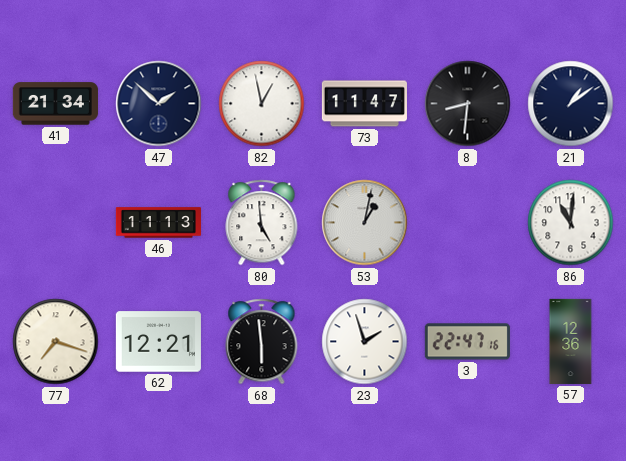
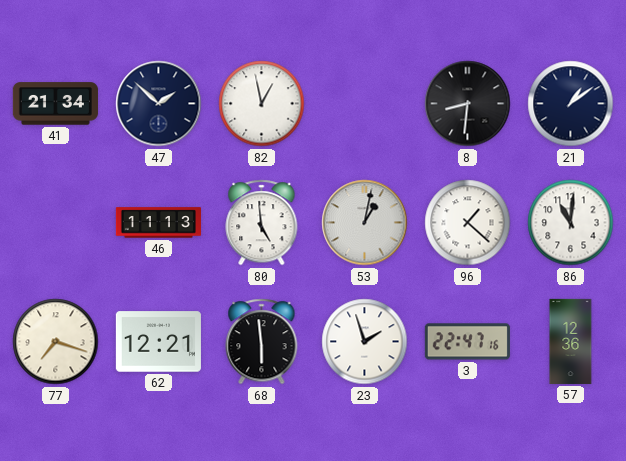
73: 11:47 -> none
96: none -> 1:22
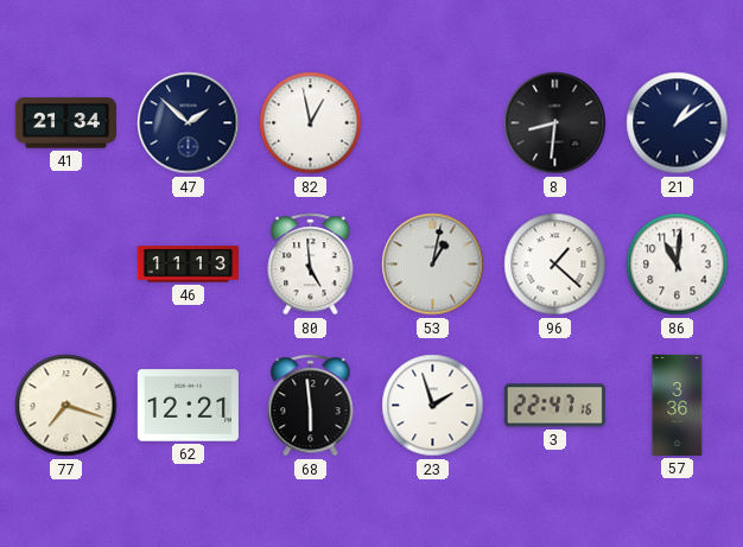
57: 12:36 -> 3:36
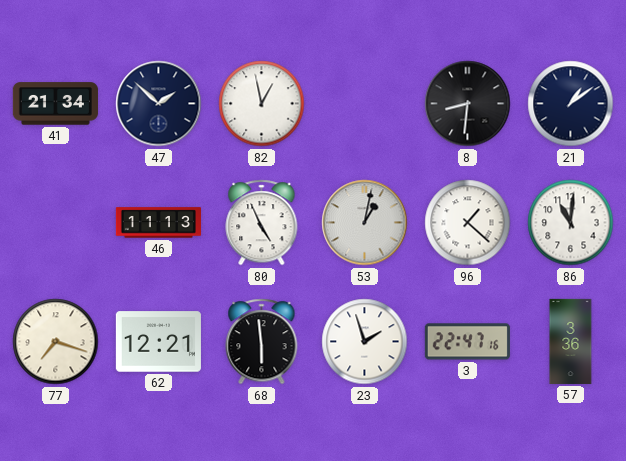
80: 4:59 -> 4:56
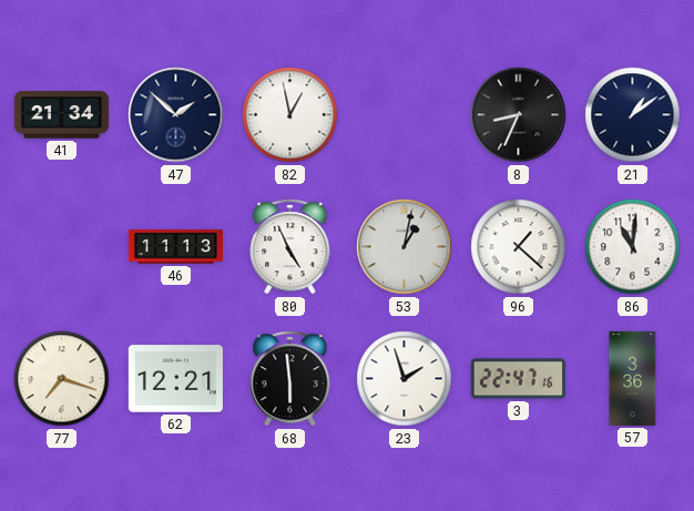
8: 8:31 -> 8:34
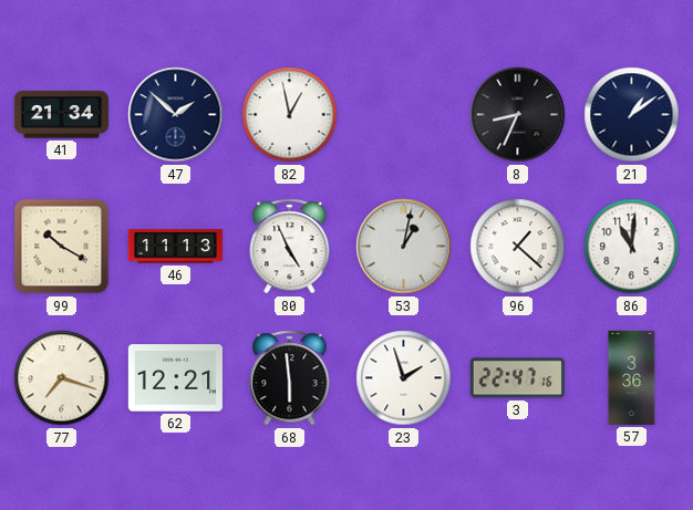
99: none -> 10:20
